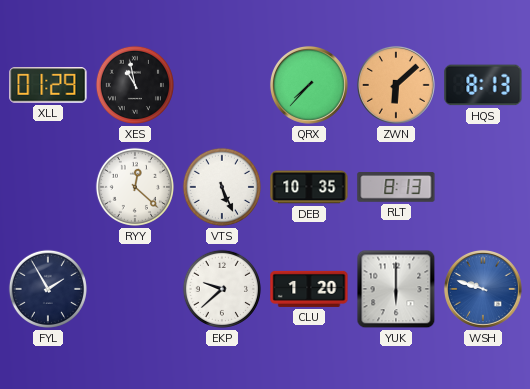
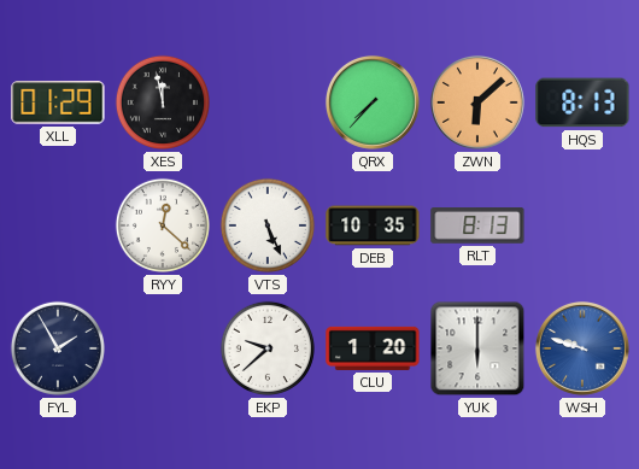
XES: 10:58 -> 11:58
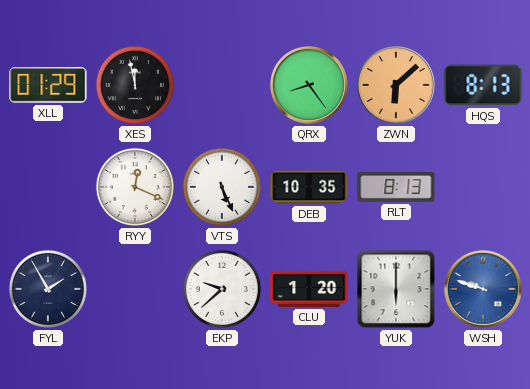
QRX: 7:37 -> 8:24
RYY: 12:22 -> 12:19
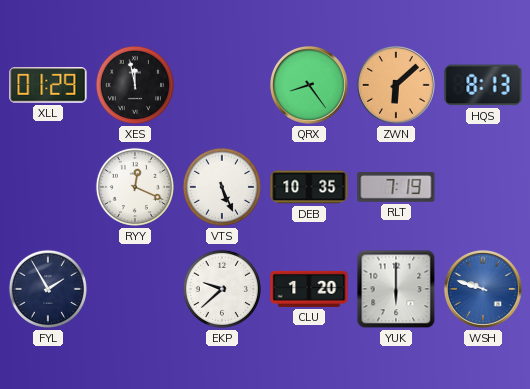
RLT: 8:13 -> 7:19
